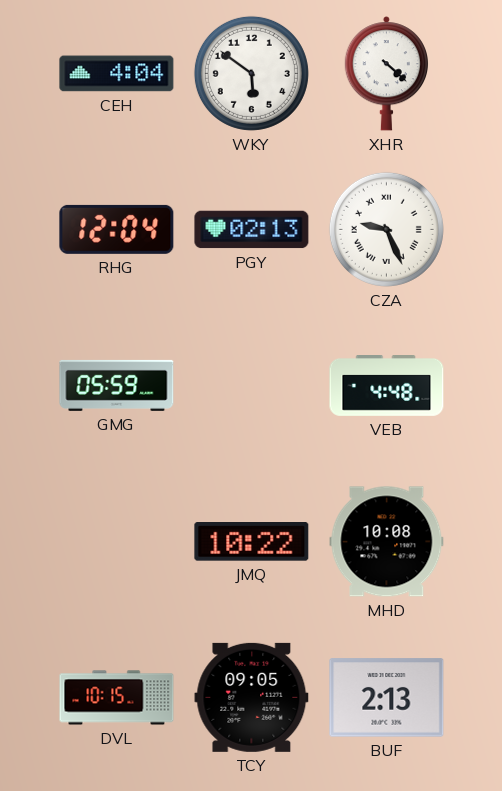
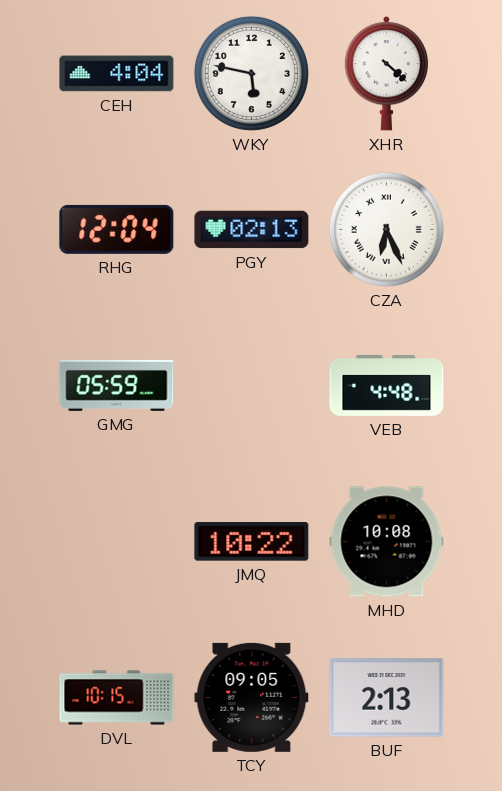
WKY: 5:51 -> 5:47
CZA: 9:26 -> 6:26
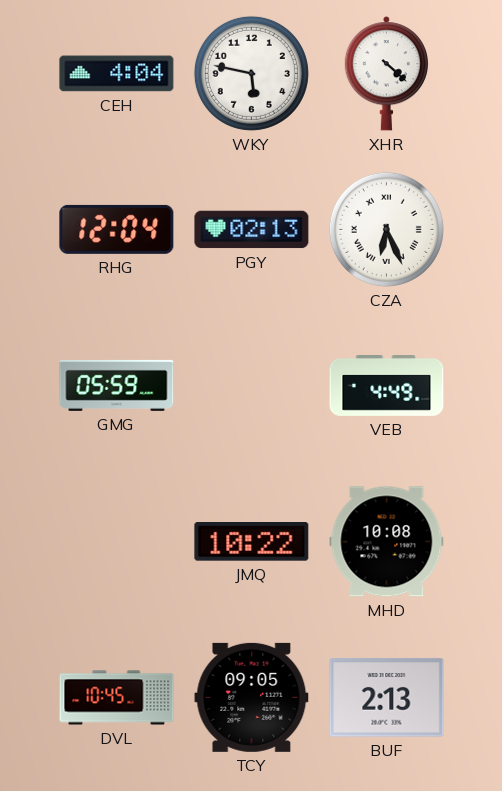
VEB: 4:48 -> 4:49
DVL: 10:15 -> 10:45
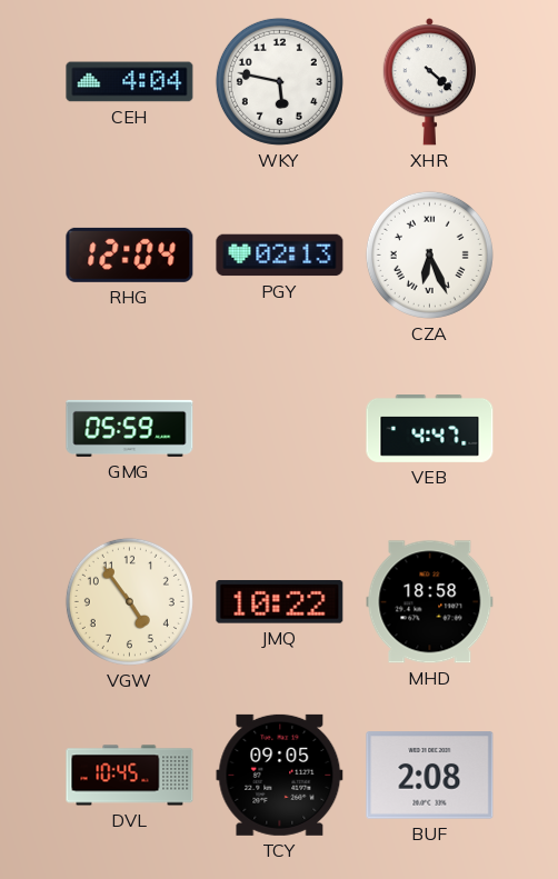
VEB: 4:49 -> 4:47
VGW: none -> 4:54
MHD: 10:08 -> 18:58
BUF: 2:13 -> 2:08
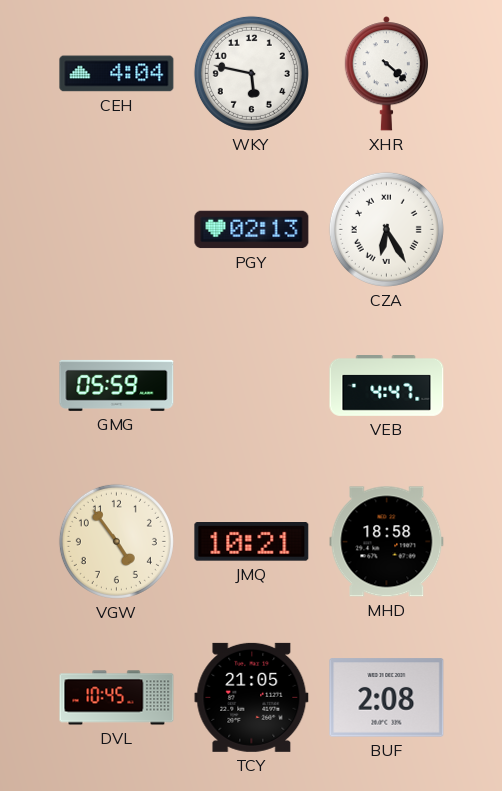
RHG: 12:04 -> none
CZA: 6:26 -> 6:25
JMQ: 10:22 -> 10:21
TCY: 09:05 -> 21:05
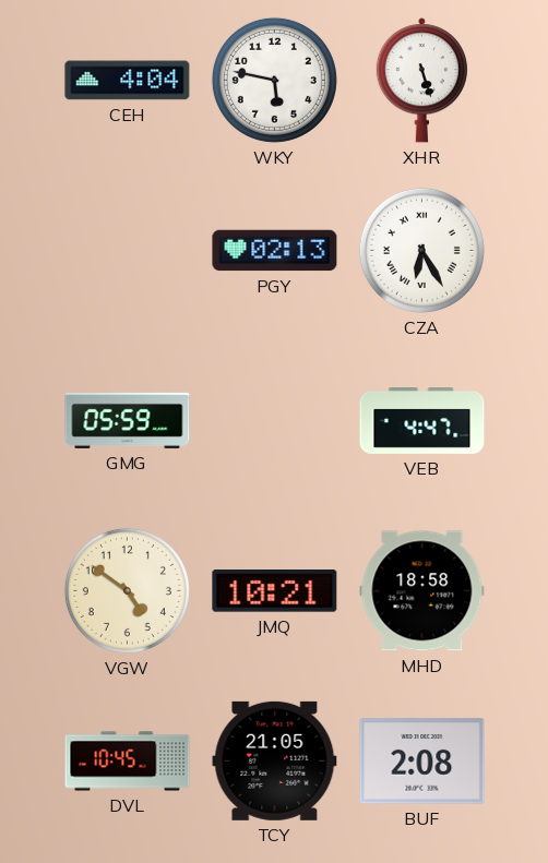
XHR: 4:22 -> 5:27
VGW: 4:54 -> 4:51
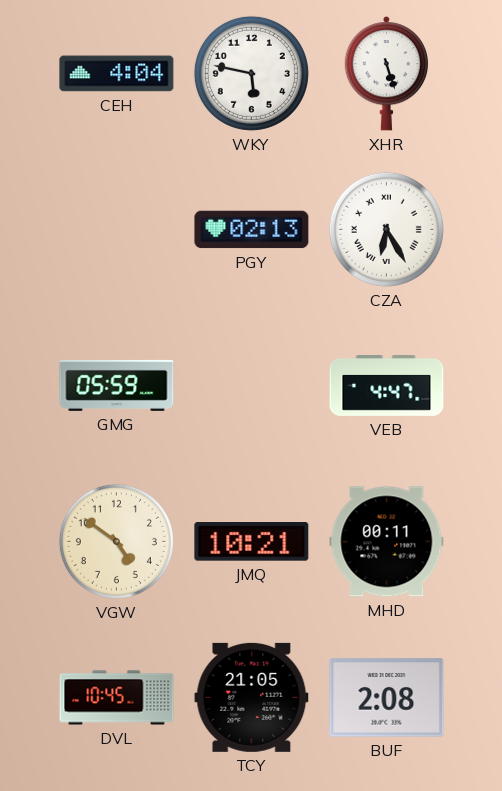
MHD: 18:58 -> 00:11
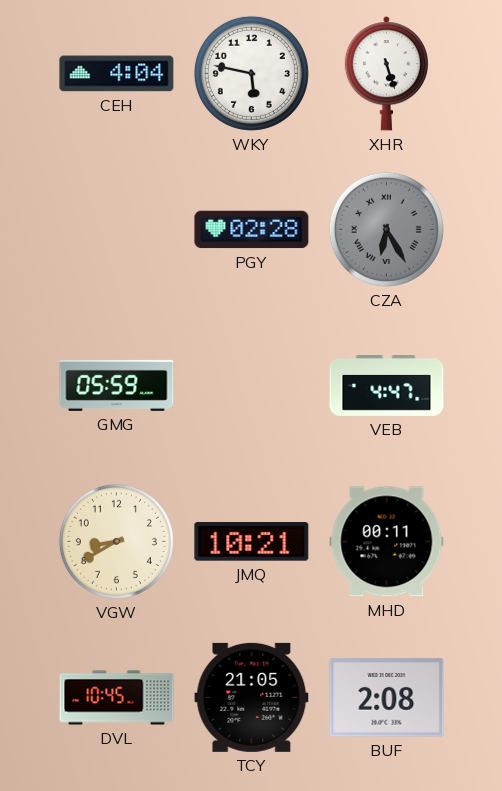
PGY: 02:13 -> 02:28
CZA dial: white -> grey
VGW: 4:51 -> 8:40
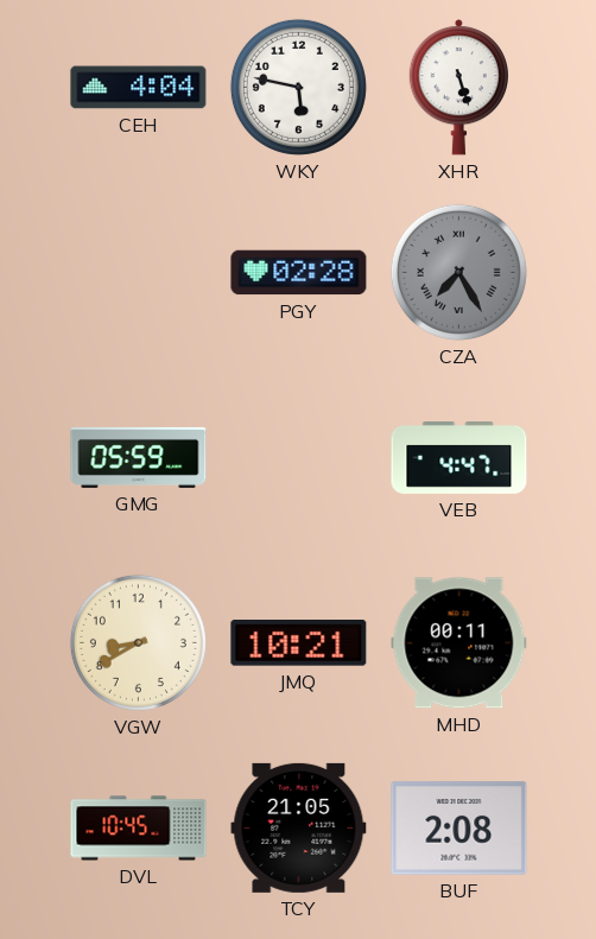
CZA: 6:25 -> 7:25
